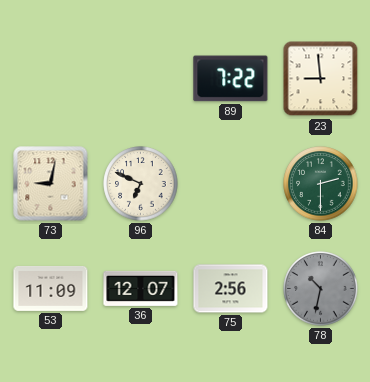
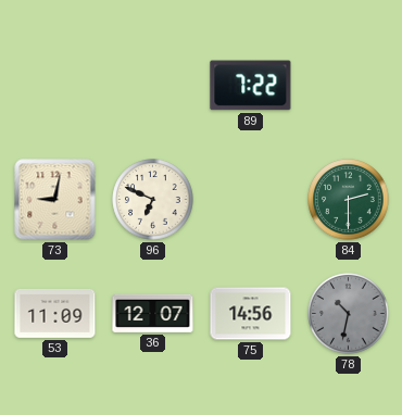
23: 8:59 -> none
75: 2:56 -> 14:56
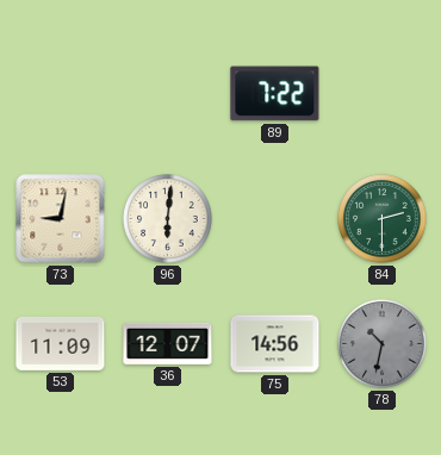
96: 6:49 -> 6:01
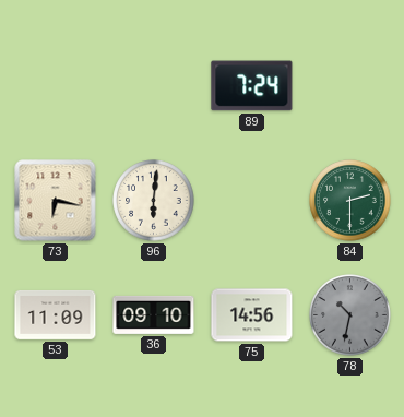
89: 7:22 -> 7:24
73: 9:02 -> 6:17
36: 12:07 -> 09:10
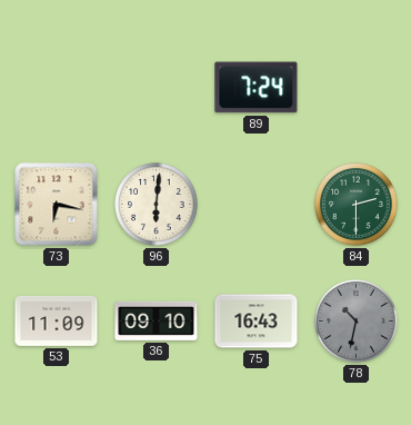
75: 14:56 -> 16:43
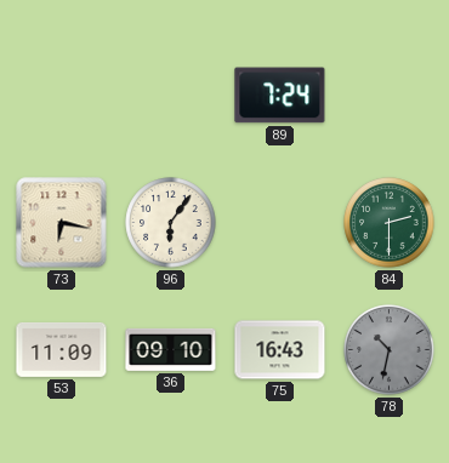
96: 6:01 -> 6:06
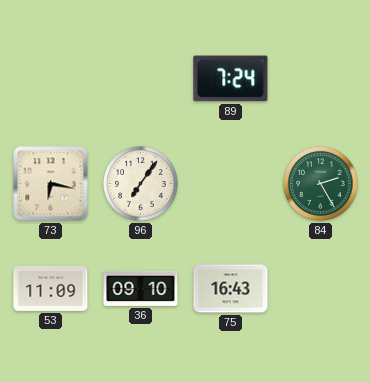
96: 6:06 -> 7:06
84: 2:30 -> 2:25
78: 10:32 -> none
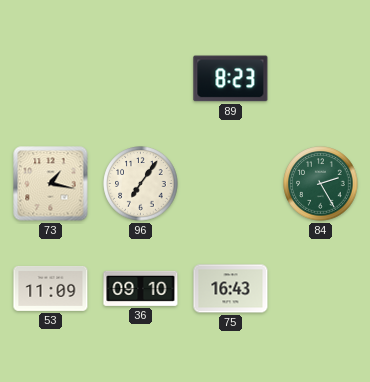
89: 7:24 -> 8:23
73: 6:17 -> 1:17
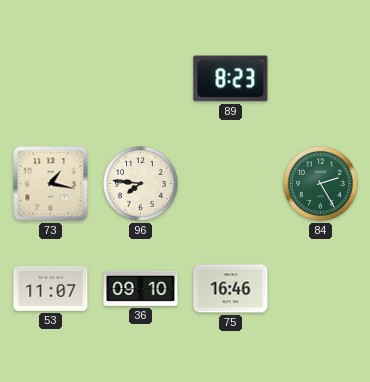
96: 7:06 -> 7:46
53: 11:09 -> 11:07
75: 16:43 -> 16:46
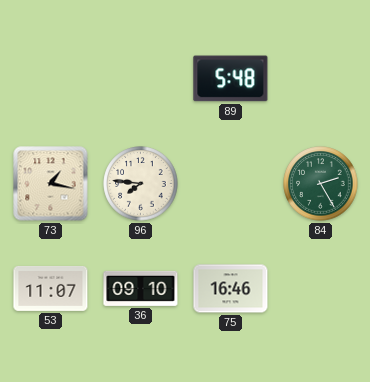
89: 8:23 -> 5:48
